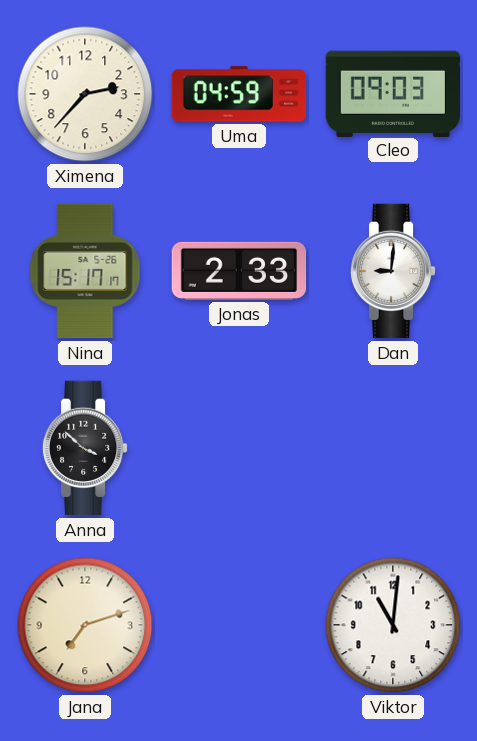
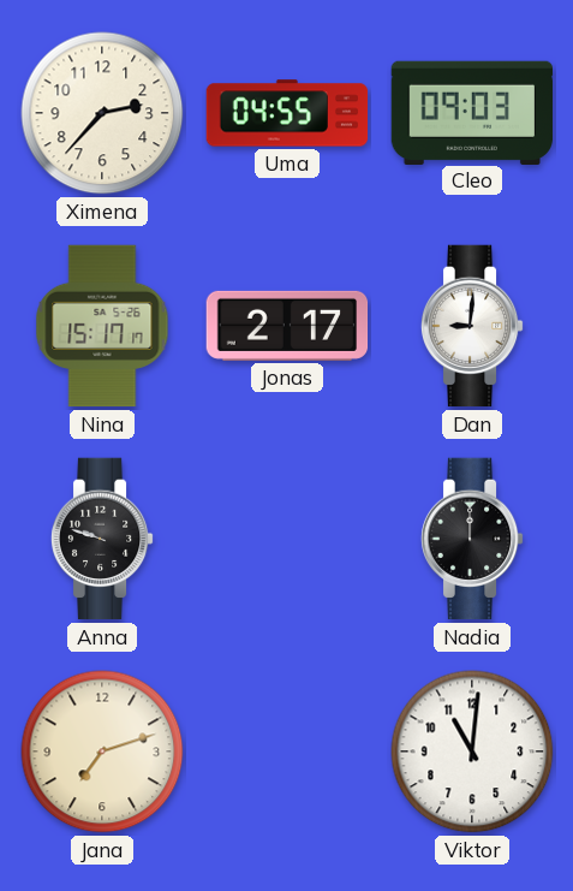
Uma: 04:59 -> 04:55
Jonas: 2:33 -> 2:17
Anna: 3:52 -> 9:48
Nadia: none -> 12:00
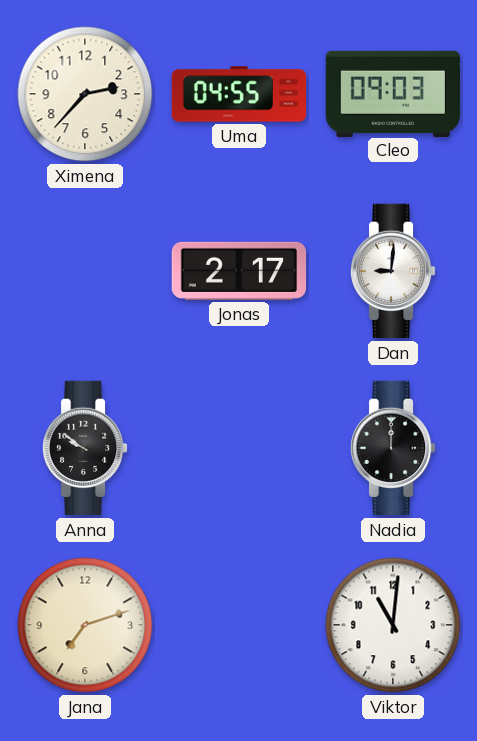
Nina: 15:17 -> none
Anna: 9:48 -> 9:51
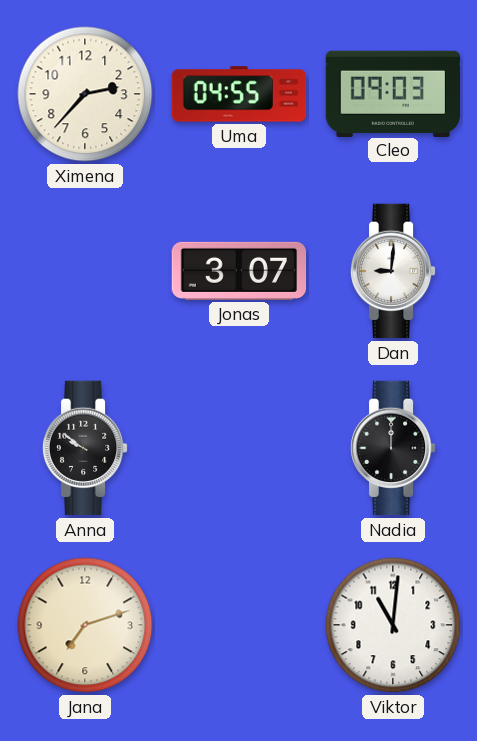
Jonas: 2:17 -> 3:07
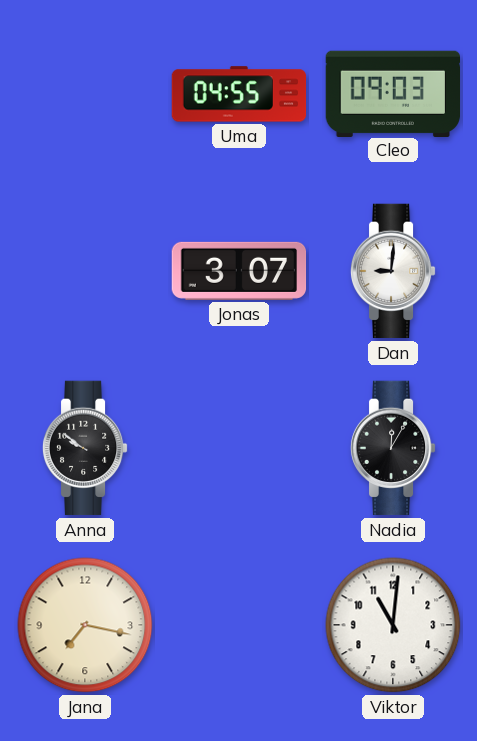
Ximena: 2:37 -> none
Nadia: 12:00 -> 12:05
Jana: 7:12 -> 7:17
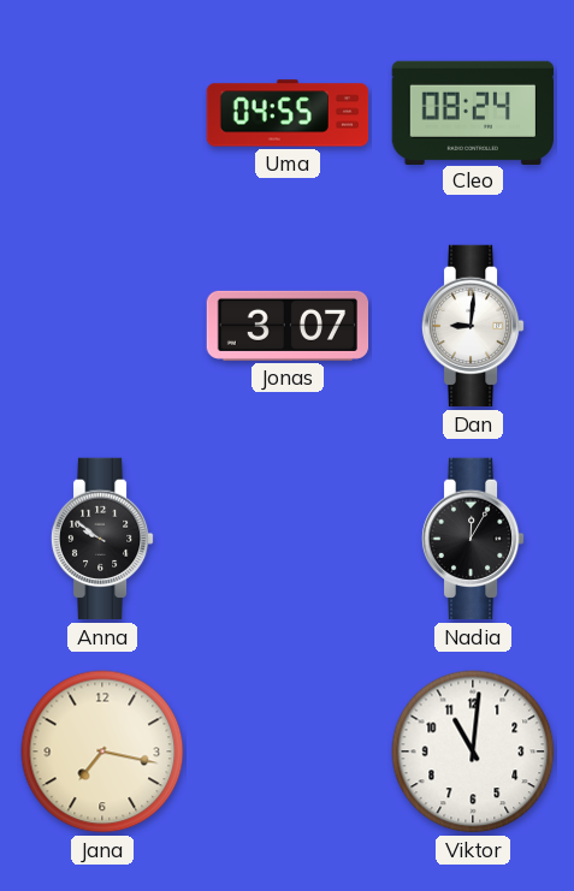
Cleo: 09:03 -> 08:24
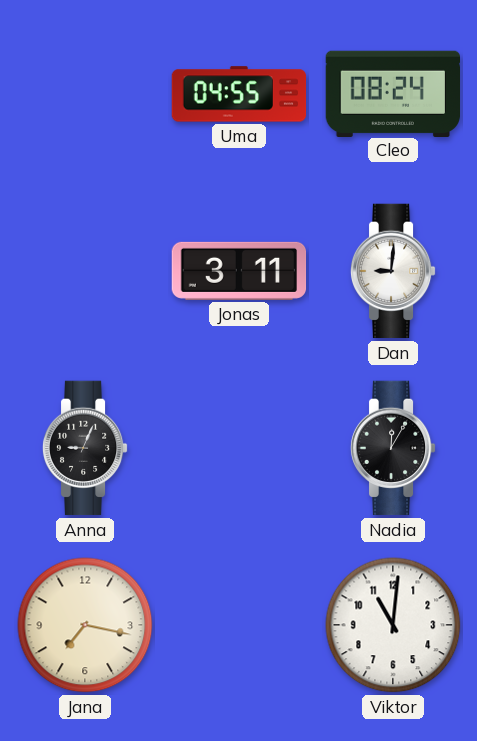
Jonas: 3:07 -> 3:11
Anna: 9:51 -> 9:04
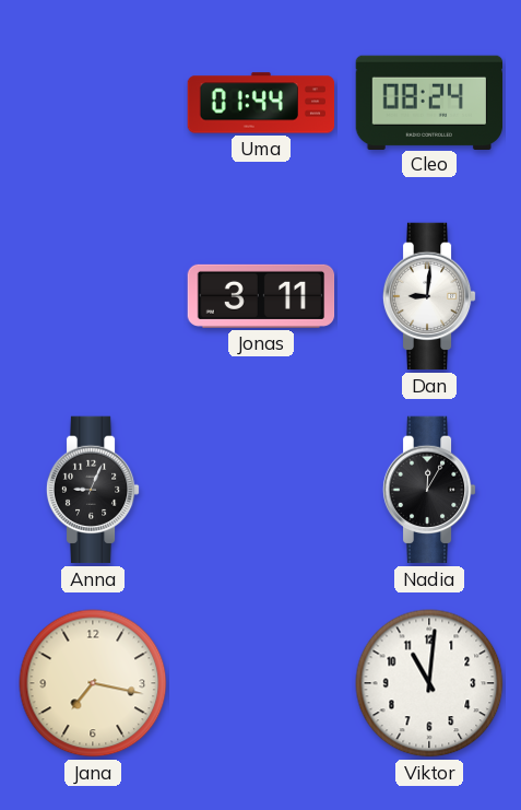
Uma: 04:55 -> 01:44
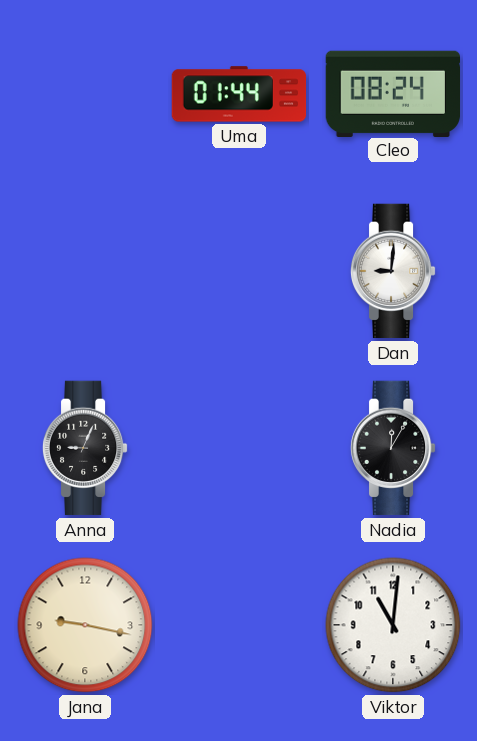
Jonas: 3:11 -> none
Jana: 7:17 -> 9:17
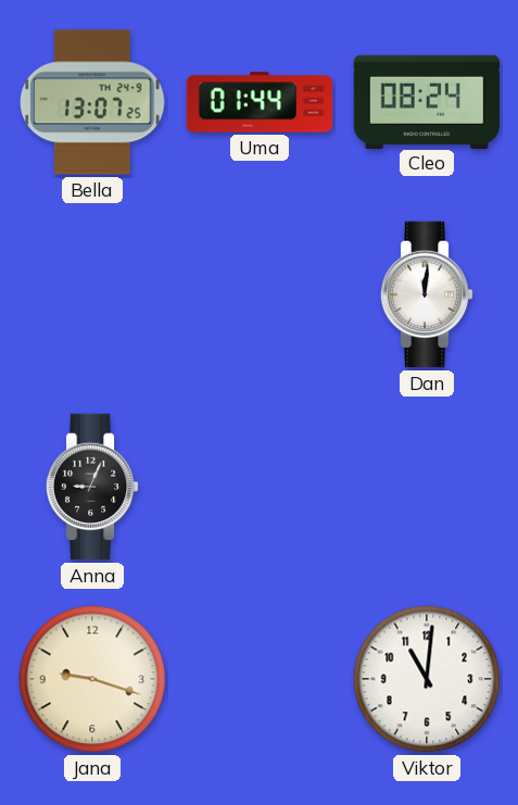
Bella: none -> 13:07
Dan: 9:01 -> 12:01
Nadia: 12:05 -> none
Jana: 9:17 -> 9:18
